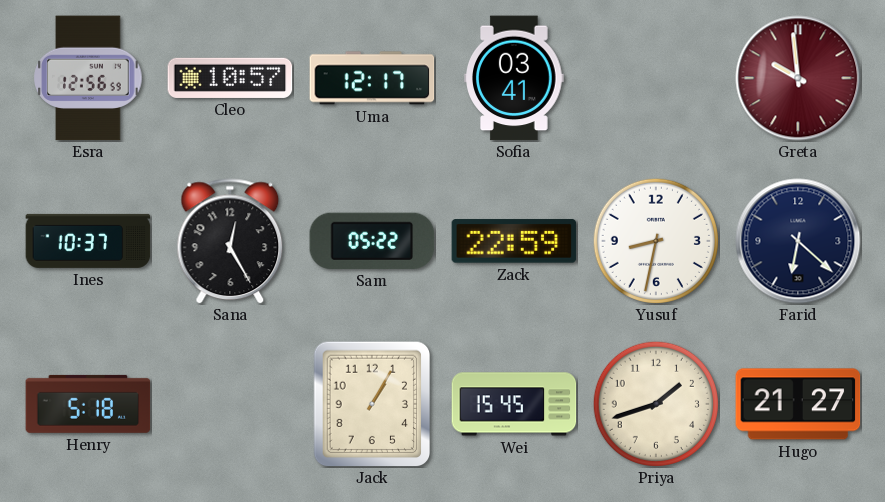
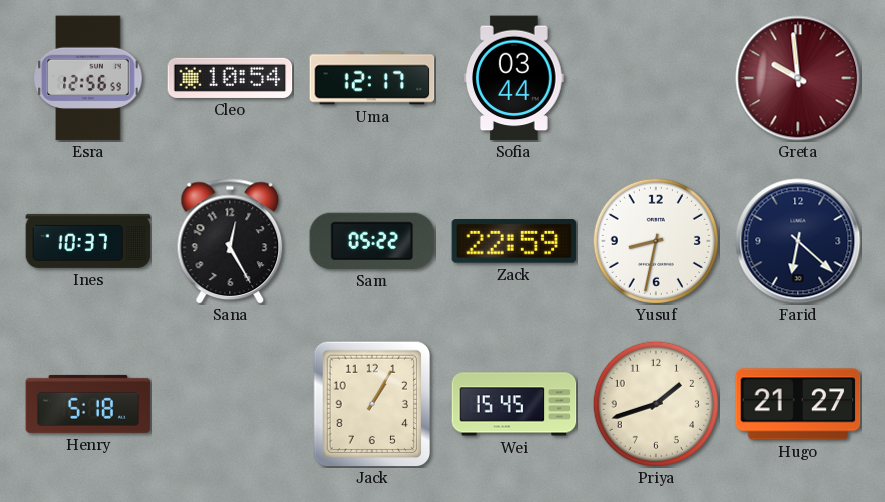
Cleo: 10:57 -> 10:54
Sofia: 03:41 -> 03:44
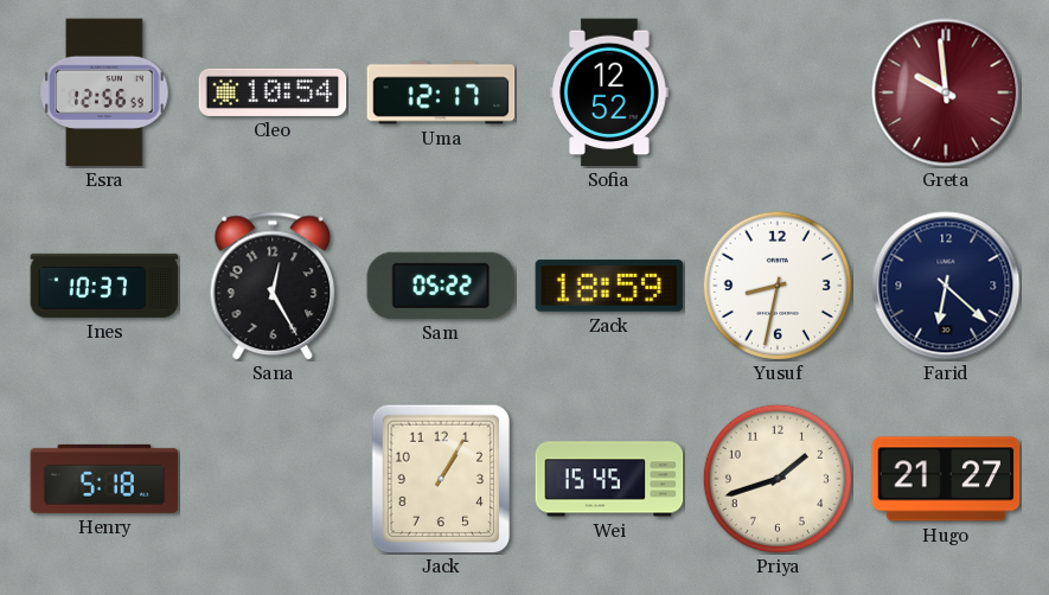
Sofia: 03:44 -> 12:52
Zack: 22:59 -> 18:59
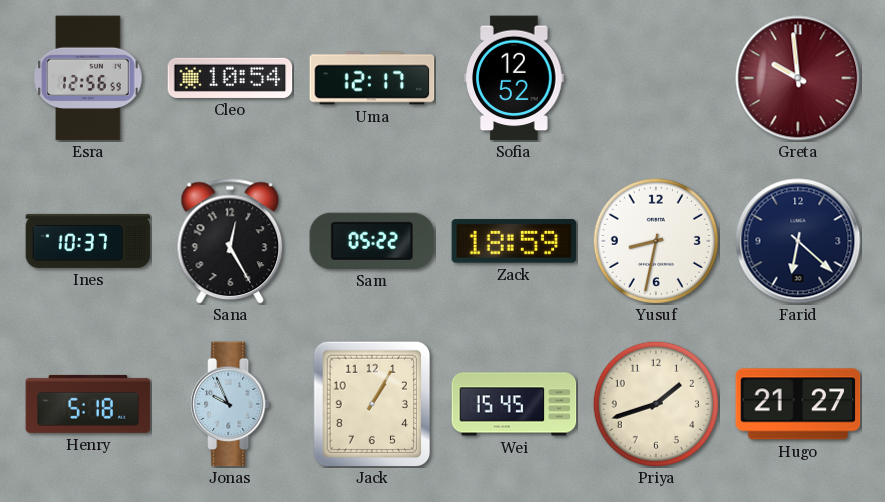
Jonas: none -> 9:56
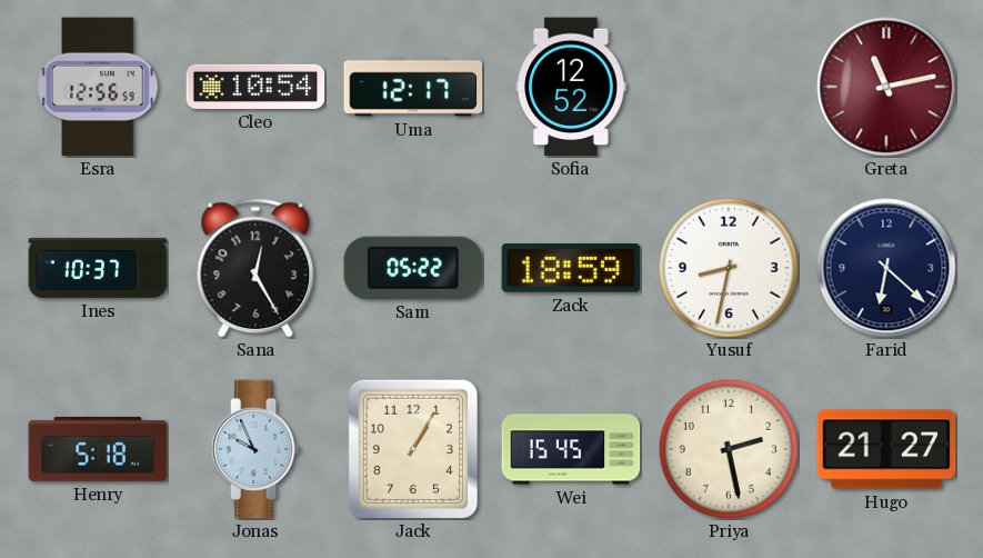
Greta: 9:59 -> 11:13
Priya: 1:42 -> 2:28
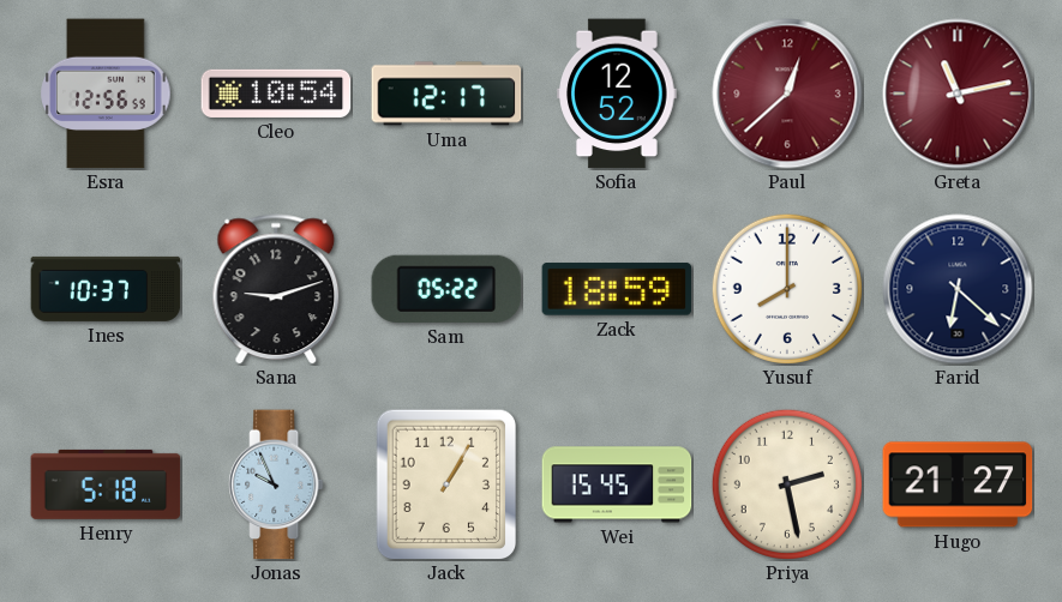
Paul: none -> 12:38
Sana: 12:25 -> 9:12
Yusuf: 8:32 -> 8:00
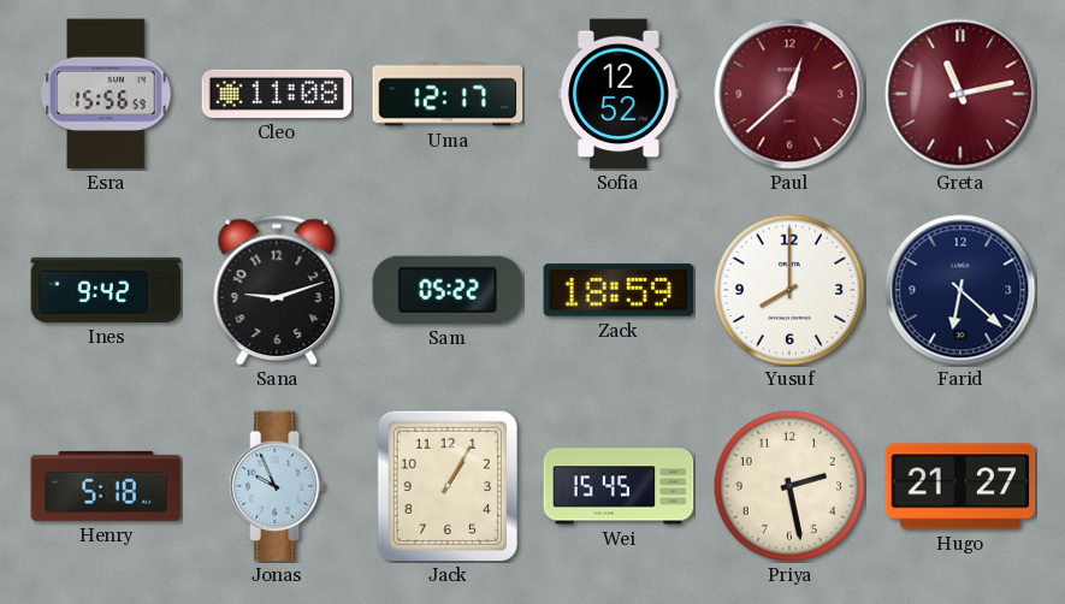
Esra: 12:56 -> 15:56
Cleo: 10:54 -> 11:08
Ines: 10:37 -> 9:42
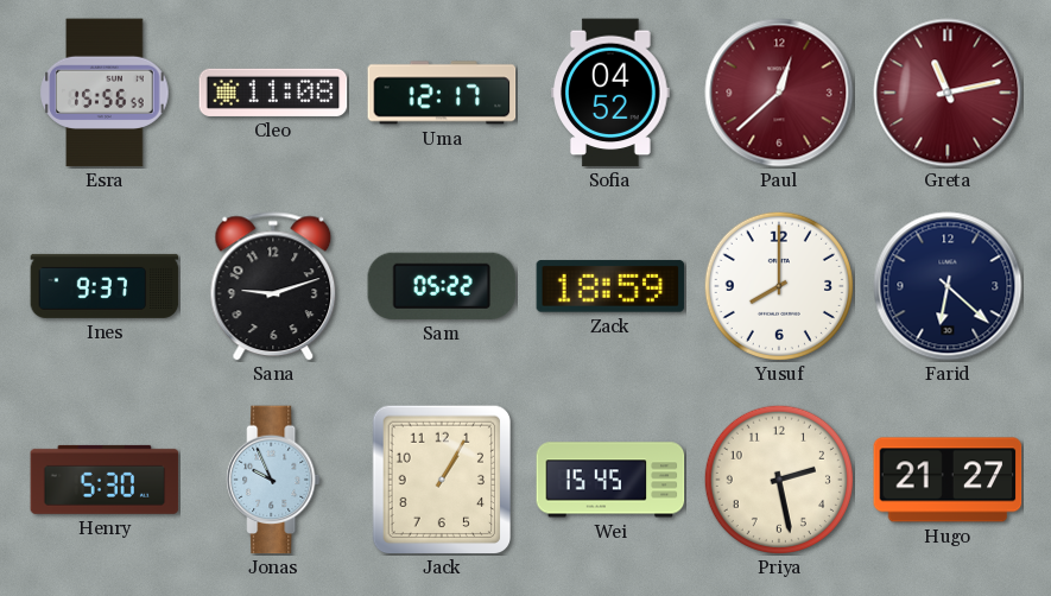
Sofia: 12:52 -> 04:52
Ines: 9:42 -> 9:37
Henry: 5:18 -> 5:30
